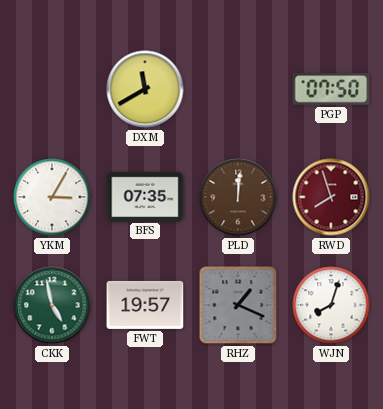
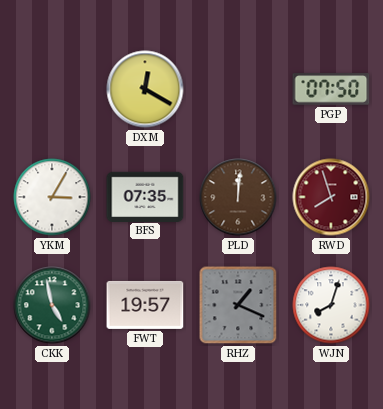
DXM: 11:40 -> 12:20
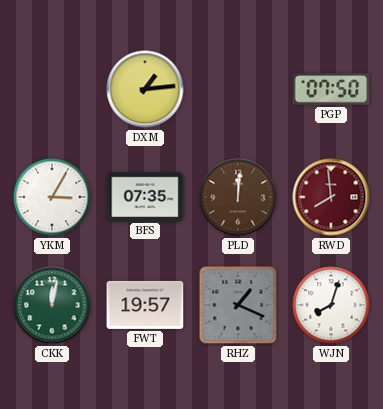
DXM: 12:20 -> 1:14
RWD: 7:57 -> 7:59
CKK: 4:58 -> 12:02
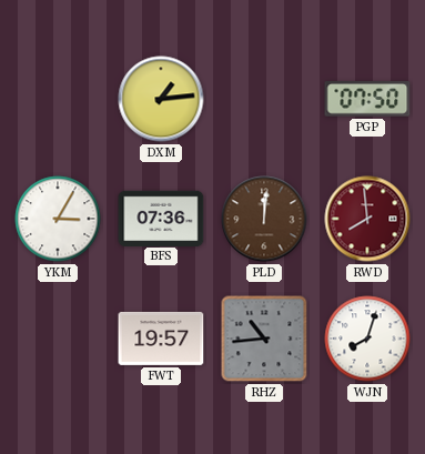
BFS: 07:35 -> 07:36
CKK: 12:02 -> none
RHZ: 1:19 -> 10:44
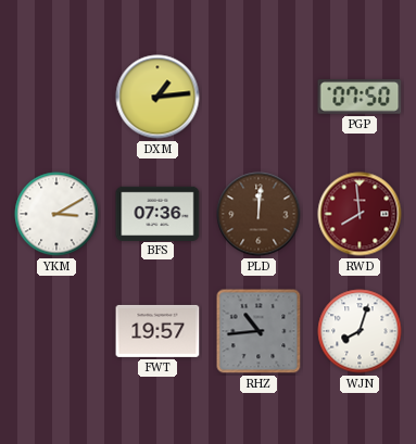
YKM: 3:05 -> 3:10
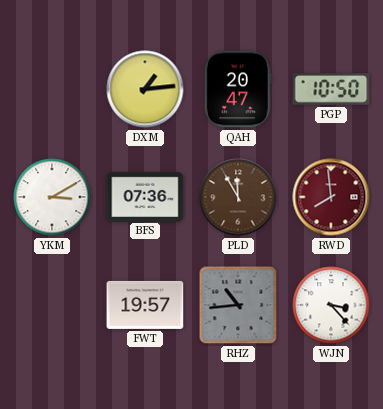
QAH: none -> 20:47
PGP: 07:50 -> 10:50
PLD: 12:01 -> 11:55
WJN: 8:03 -> 3:23
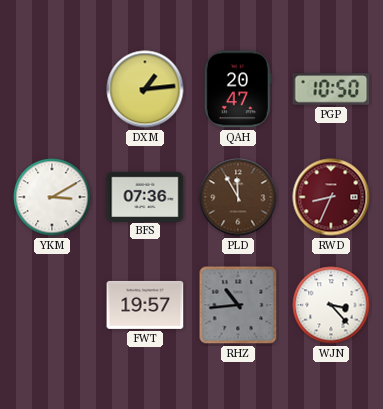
RWD: 7:59 -> 8:34
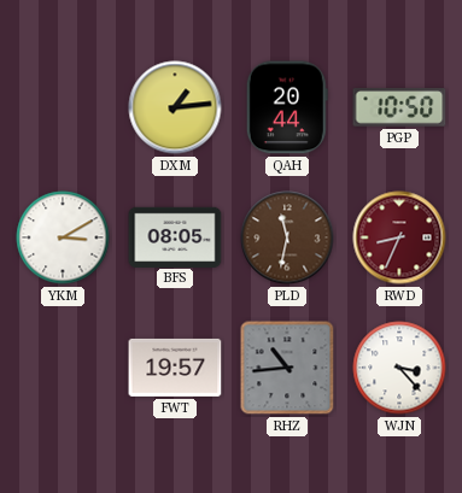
QAH: 20:47 -> 20:44
BFS: 07:36 -> 08:05
PLD: 11:55 -> 11:32
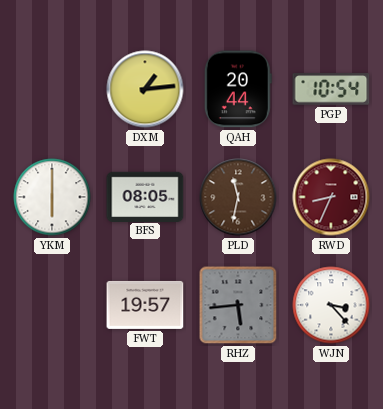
PGP: 10:50 -> 10:54
YKM: 3:10 -> 6:00
RHZ: 10:44 -> 5:44
